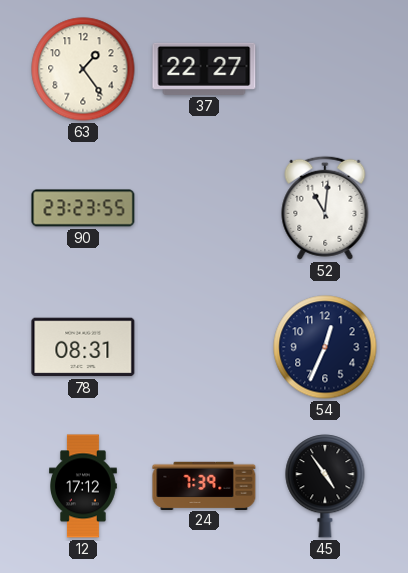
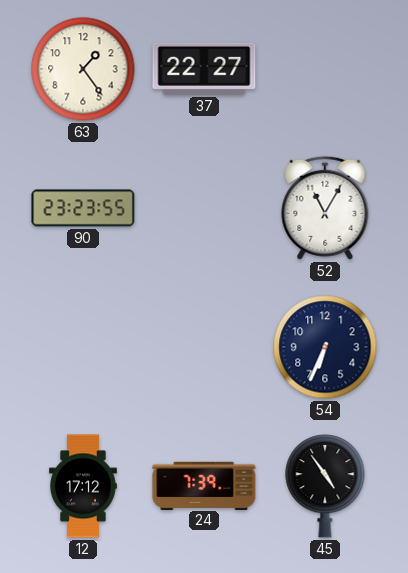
52: 11:01 -> 11:05
78: 08:31 -> none
54: 12:34 -> 6:34
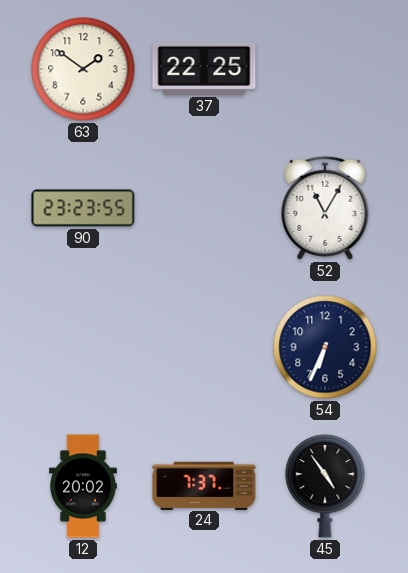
63: 1:24 -> 1:51
37: 22:27 -> 22:25
12: 17:12 -> 20:02
24: 7:39 -> 7:37
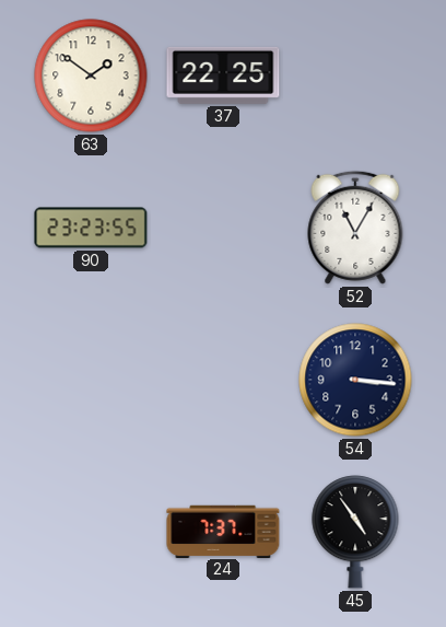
54: 6:34 -> 3:16
12: 20:02 -> none
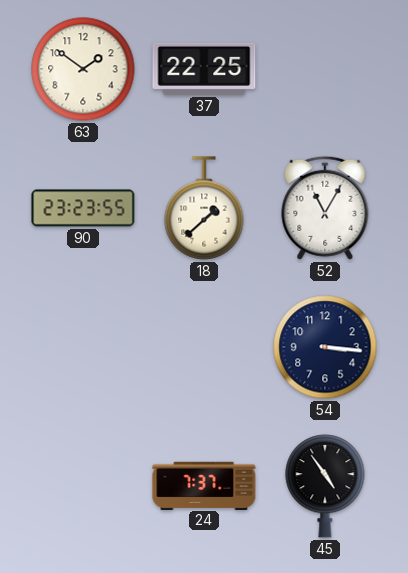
18: none -> 1:38
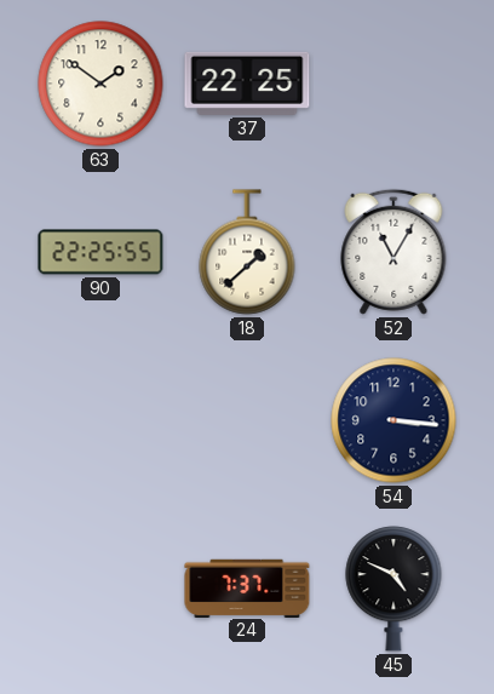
90: 23:23 -> 22:25
45: 4:54 -> 4:49
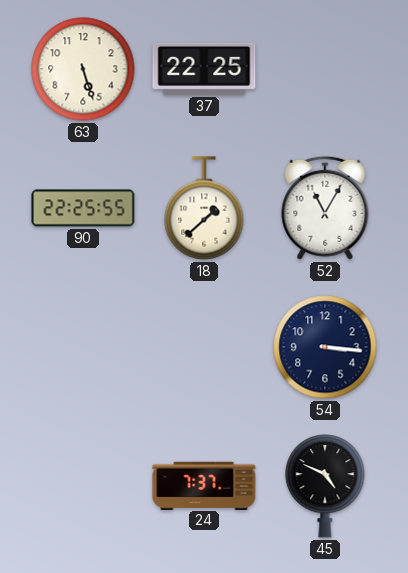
63: 1:51 -> 5:27
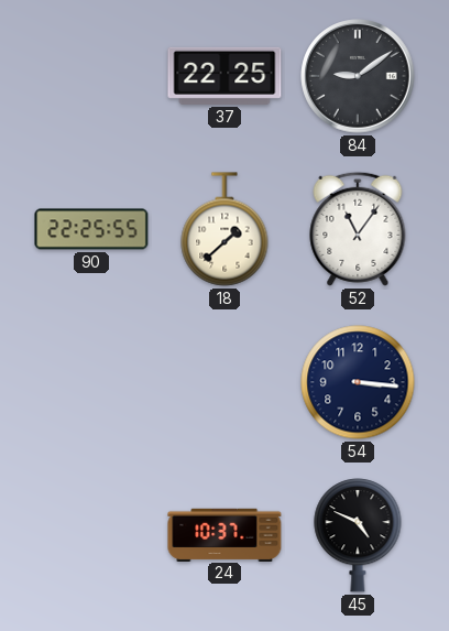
63: 5:27 -> none
84: none -> 9:09
52: 11:05 -> 11:06
24: 7:37 -> 10:37
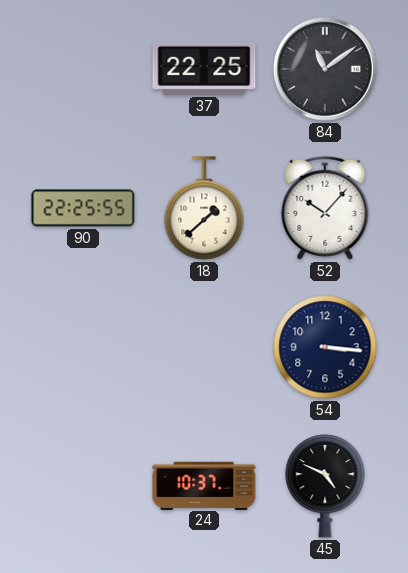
84: 9:09 -> 11:09
52: 11:06 -> 10:07
